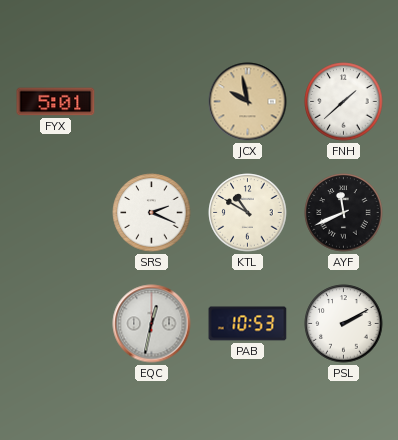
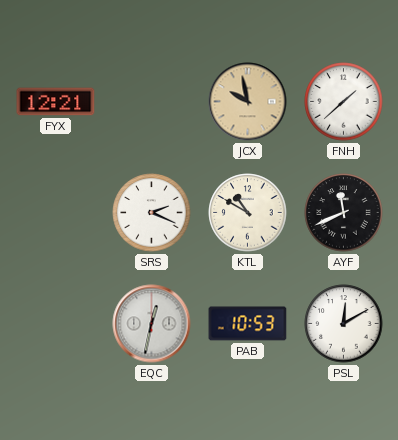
FYX: 5:01 -> 12:21
PSL: 2:10 -> 12:10
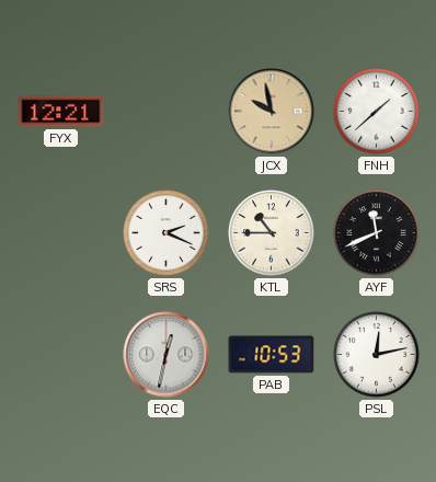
KTL: 10:50 -> 10:45
PSL: 12:10 -> 12:13
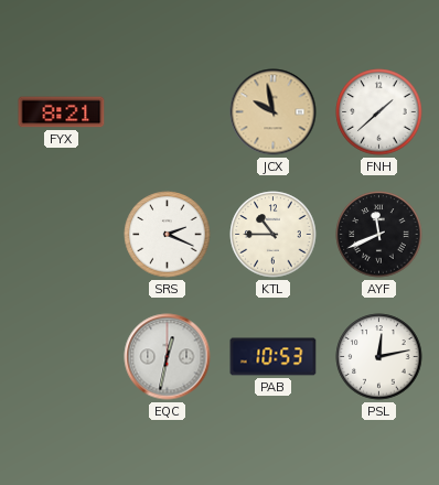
FYX: 12:21 -> 8:21
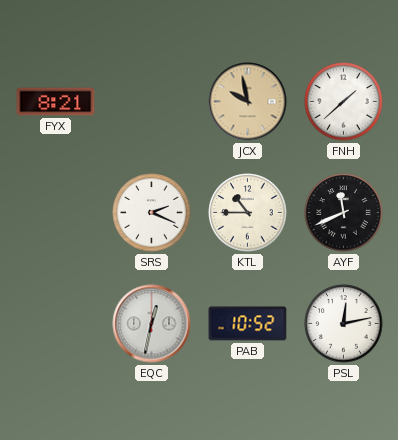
PAB: 10:53 -> 10:52
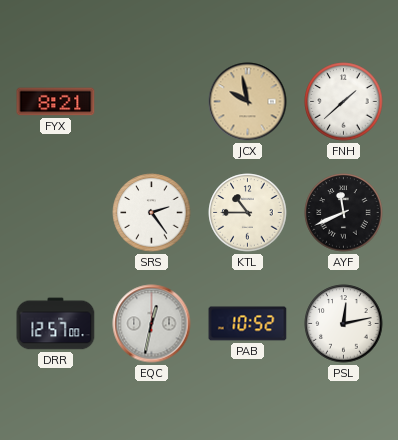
SRS: 2:19 -> 2:24
DRR: none -> 12:57
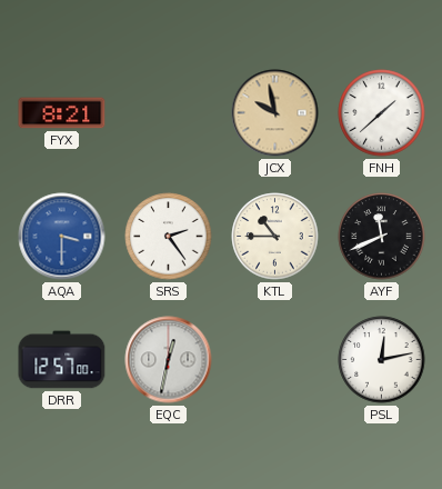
AQA: none -> 3:30
PAB: 10:52 -> none
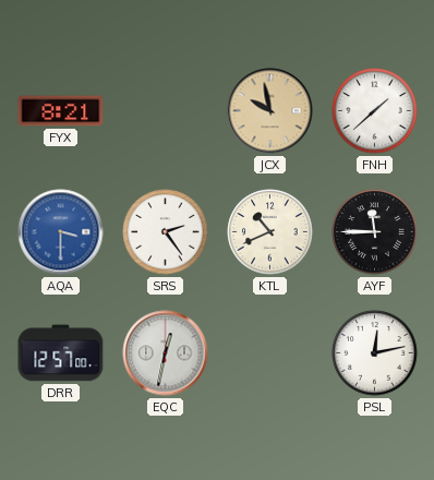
KTL: 10:45 -> 10:41
AYF: 11:41 -> 11:45
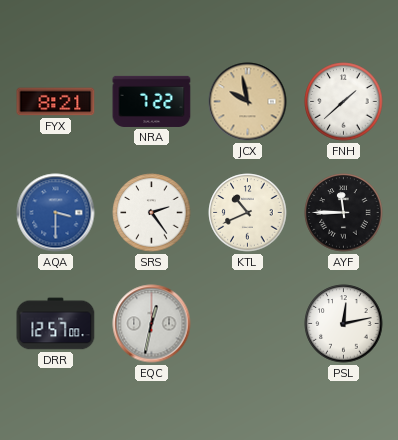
NRA: none -> 7:22
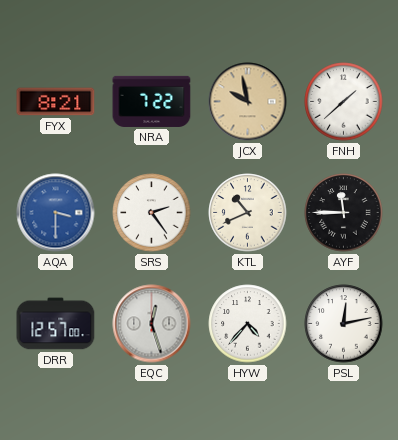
EQC: 12:32 -> 12:27
HYW: none -> 4:37
